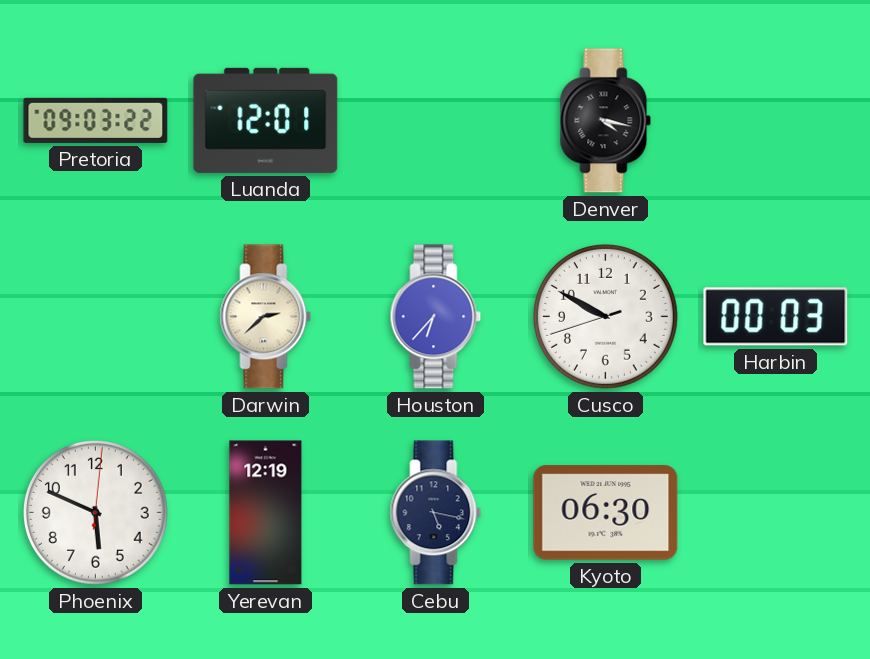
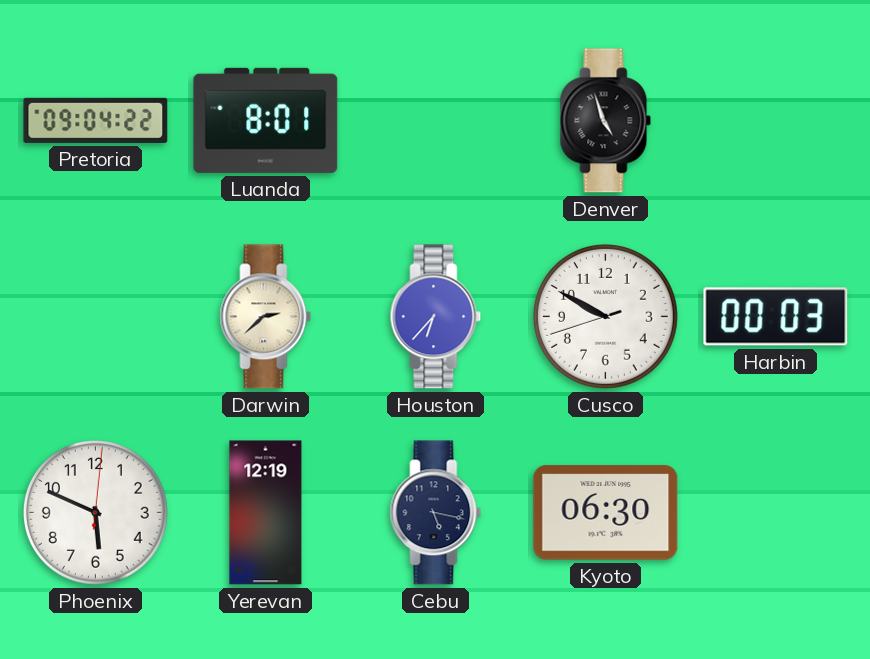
Pretoria: 09:03 -> 09:04
Luanda: 12:01 -> 8:01
Denver: 4:17 -> 4:57
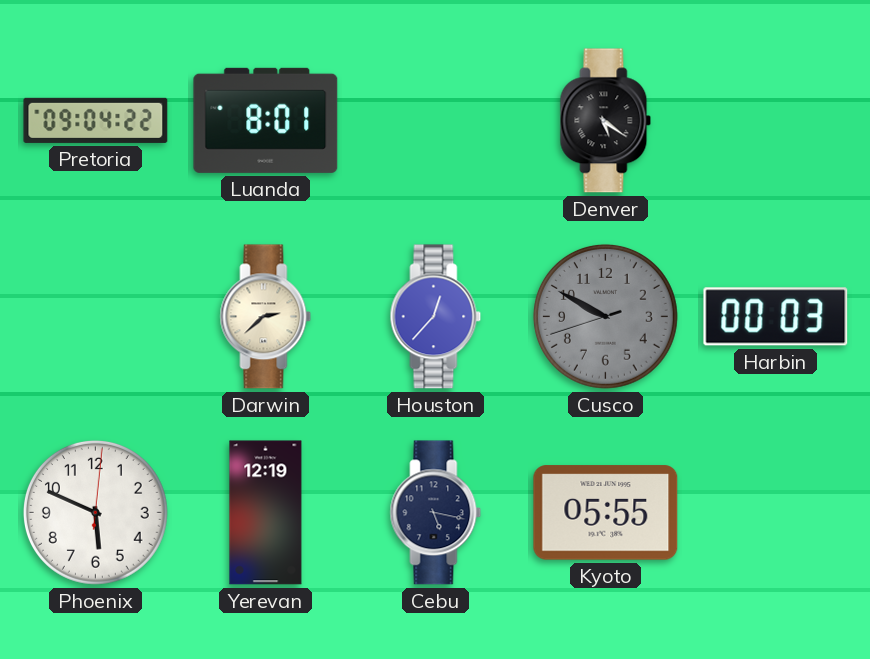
Denver: 4:57 -> 5:21
Houston: 6:37 -> 12:37
Cusco dial: white -> grey
Kyoto: 06:30 -> 05:55
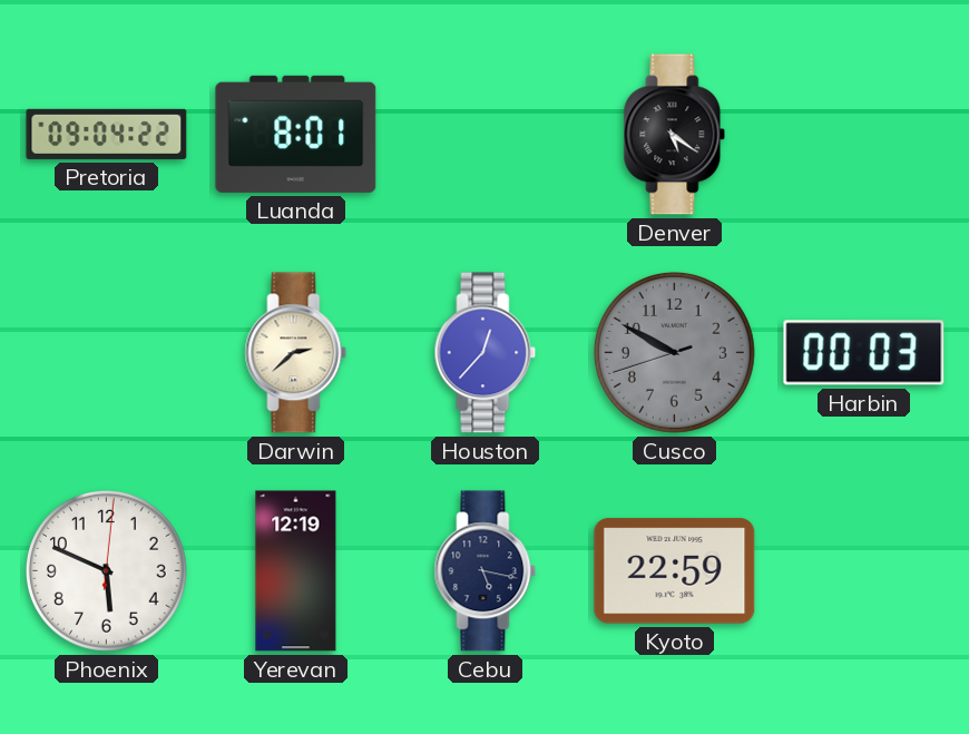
Kyoto: 05:55 -> 22:59
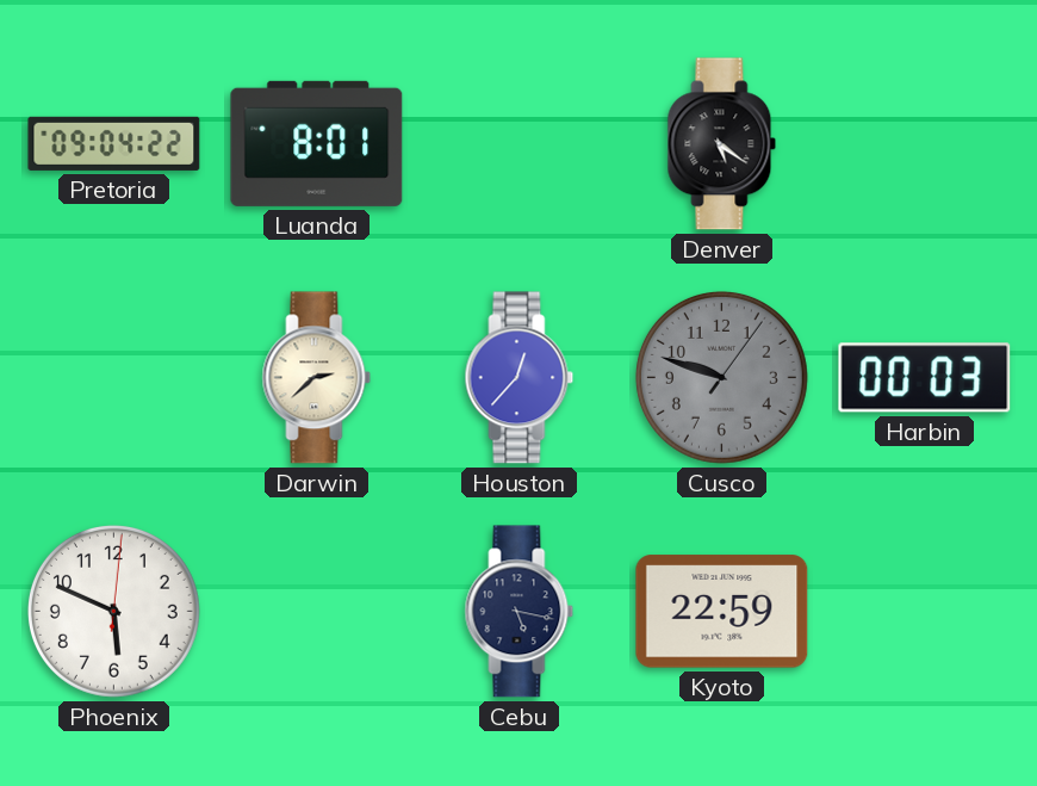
Cusco: 9:49 -> 9:48
Yerevan: 12:19 -> none
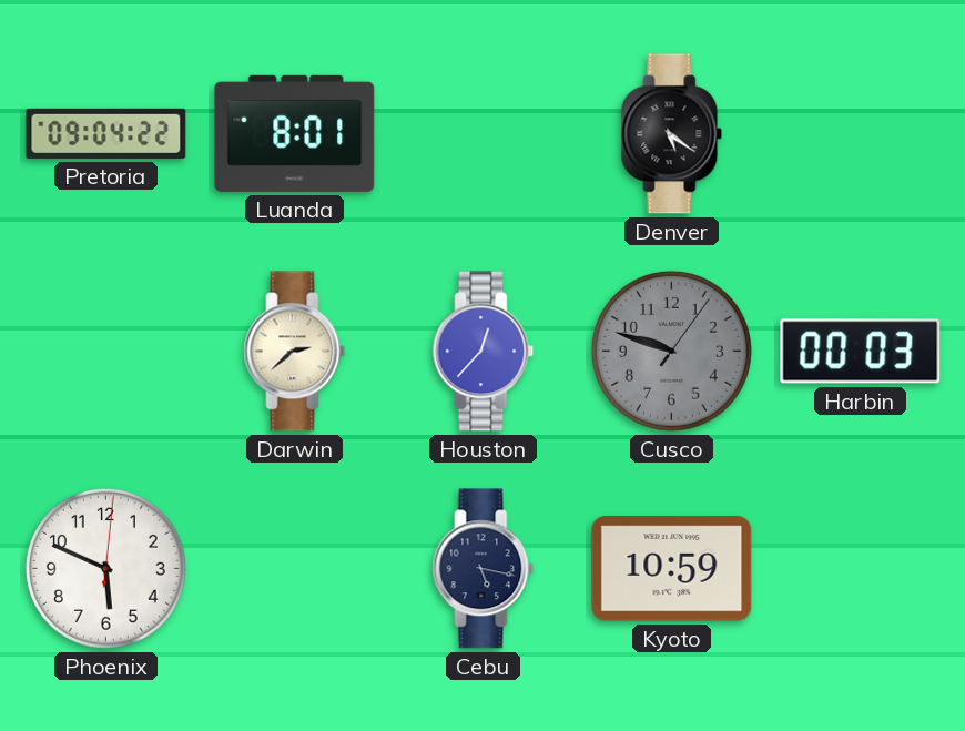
Kyoto: 22:59 -> 10:59
